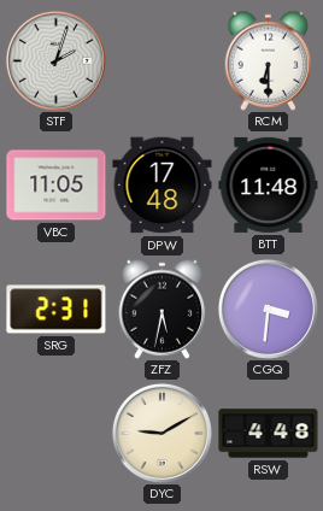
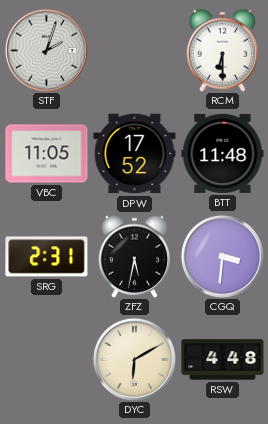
DPW: 17:48 -> 17:52
DYC: 9:10 -> 6:10
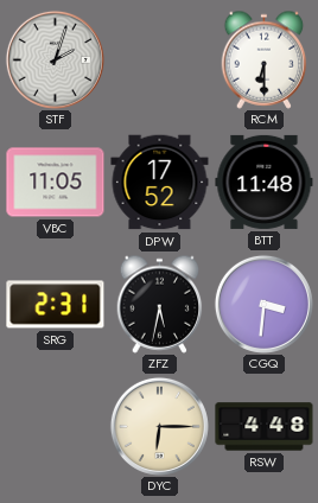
DYC: 6:10 -> 6:15
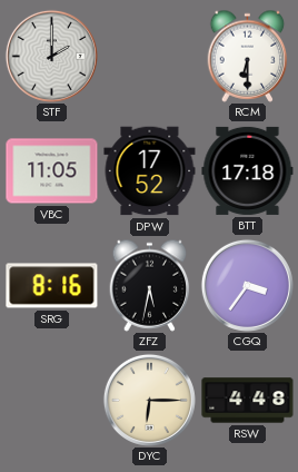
STF: 2:03 -> 2:00
BTT: 11:48 -> 17:18
SRG: 2:31 -> 8:16
CGQ: 3:31 -> 3:36
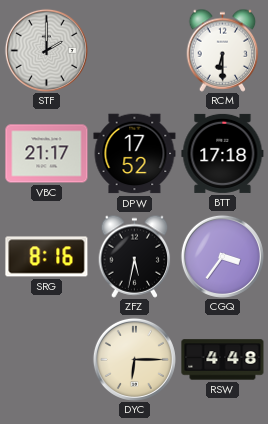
VBC: 11:05 -> 21:17
